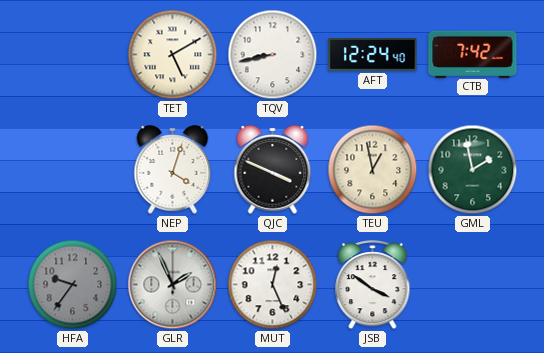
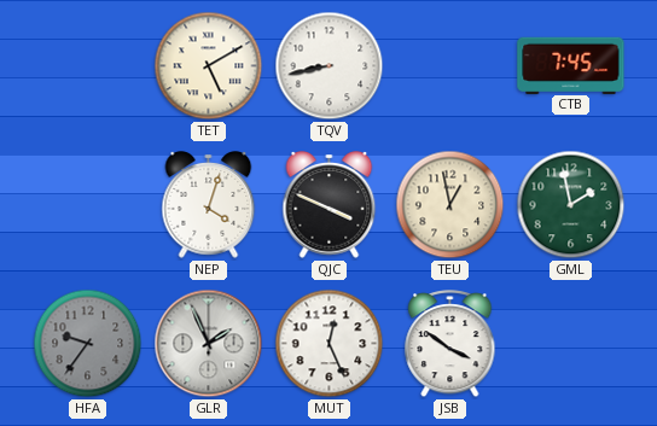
AFT: 12:24 -> none
CTB: 7:42 -> 7:45
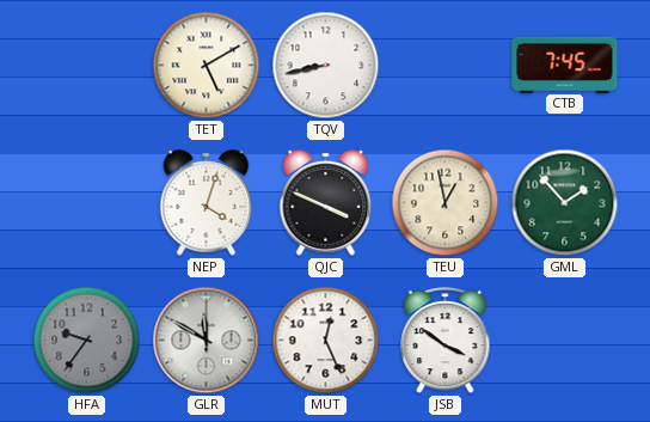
GML: 1:58 -> 1:53
GLR: 1:56 -> 11:50
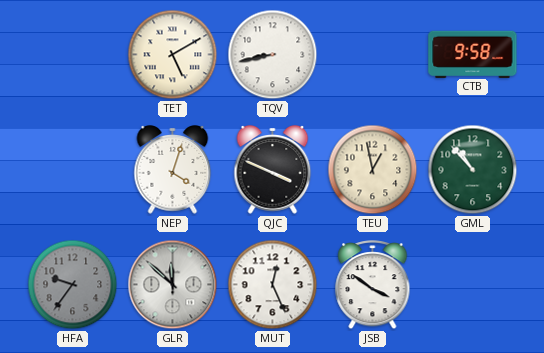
CTB: 7:45 -> 9:58
GML: 1:53 -> 10:53
GLR: 11:50 -> 11:52
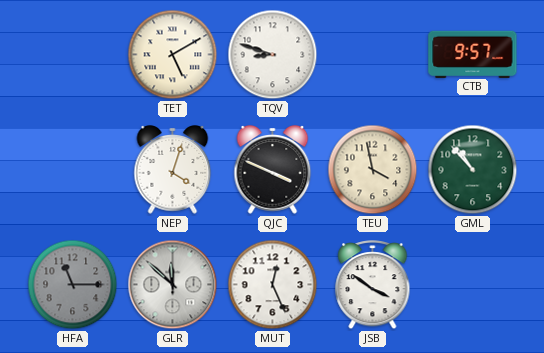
TQV: 8:43 -> 8:48
CTB: 9:58 -> 9:57
TEU: 12:58 -> 3:58
HFA: 9:36 -> 11:15
